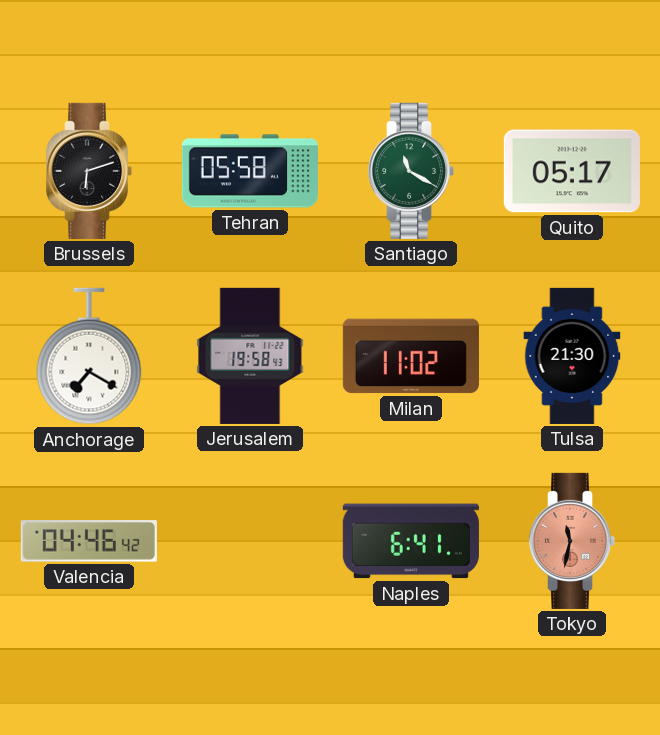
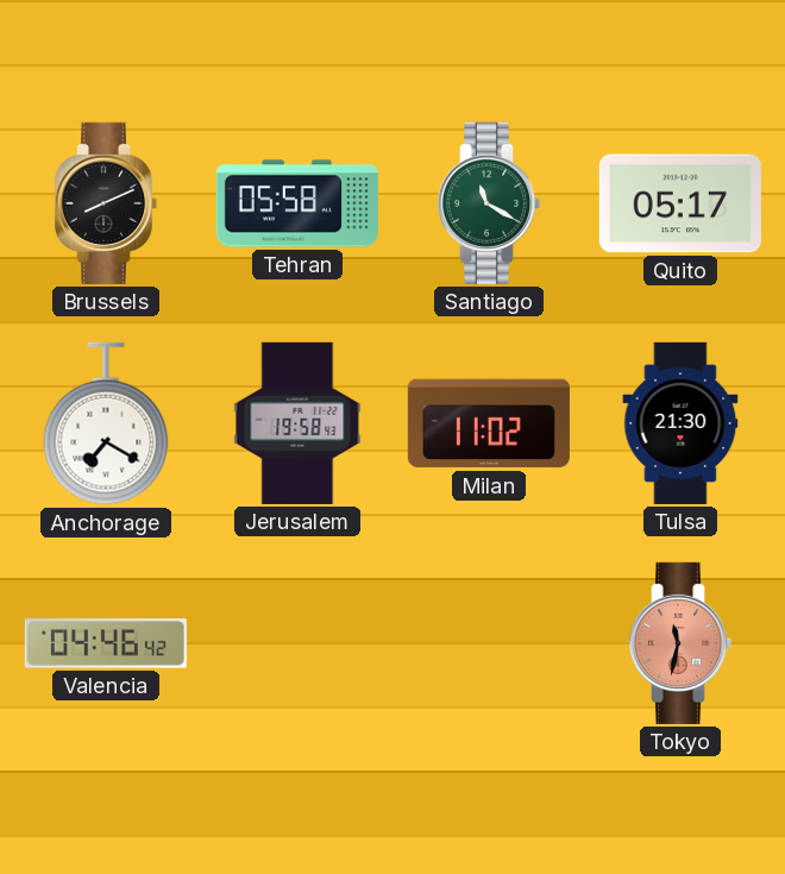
Brussels: 6:12 -> 8:11
Naples: 6:41 -> none
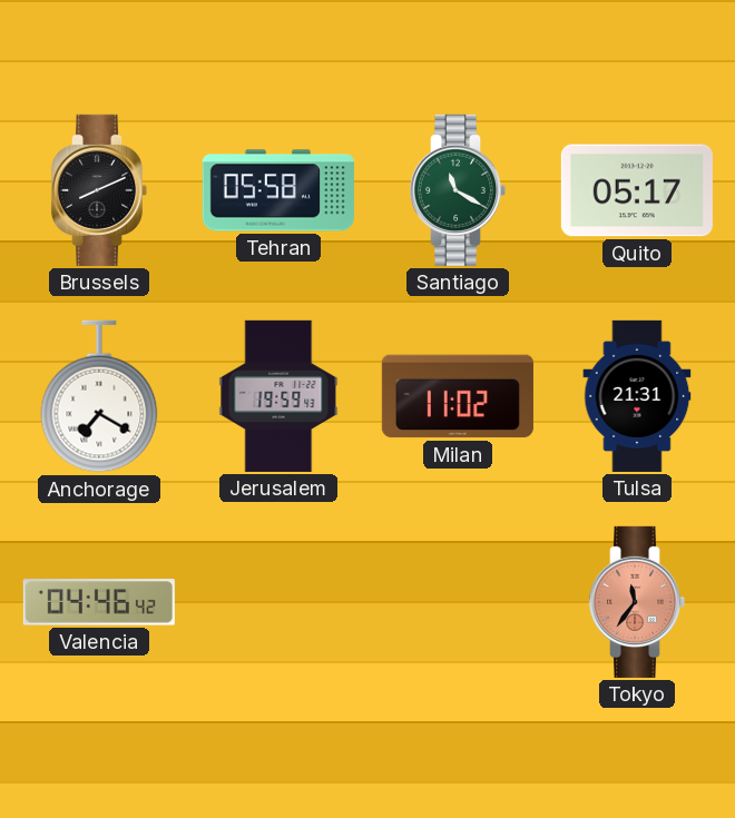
Jerusalem: 19:58 -> 19:59
Tulsa: 21:30 -> 21:31
Tokyo: 11:32 -> 11:36
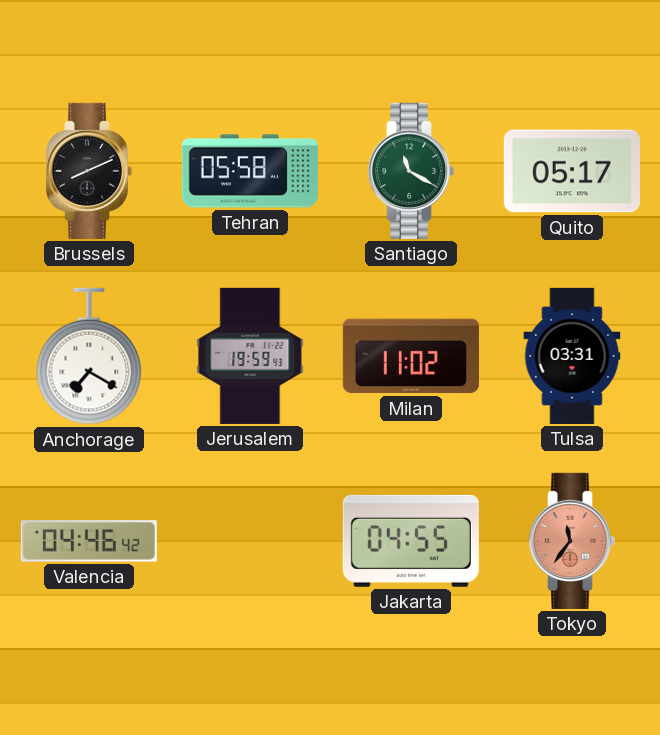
Tulsa: 21:31 -> 03:31
Jakarta: none -> 04:55
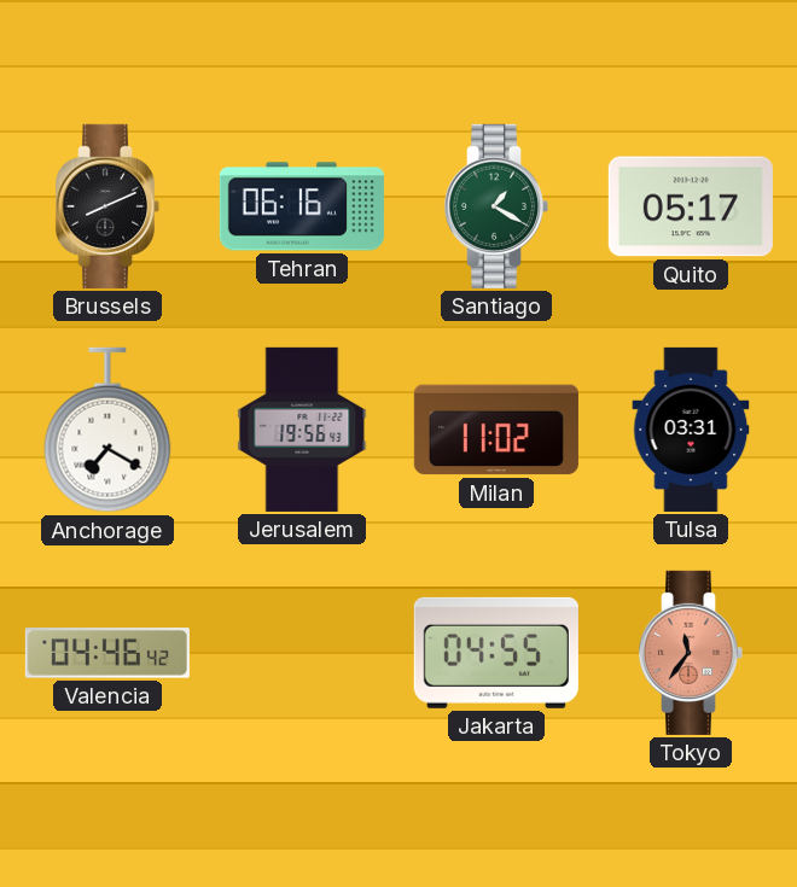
Tehran: 05:58 -> 06:16
Santiago: 11:20 -> 1:20
Jerusalem: 19:59 -> 19:56
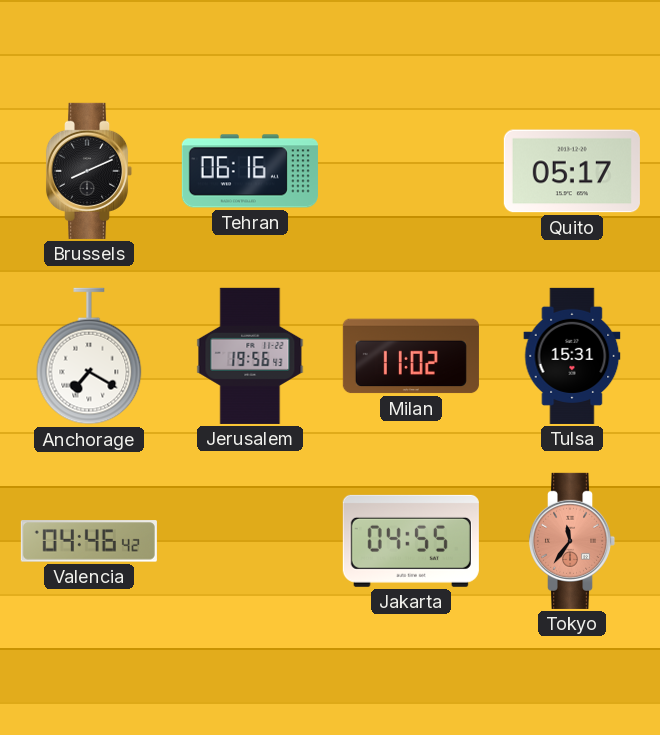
Santiago: 1:20 -> none
Tulsa: 03:31 -> 15:31
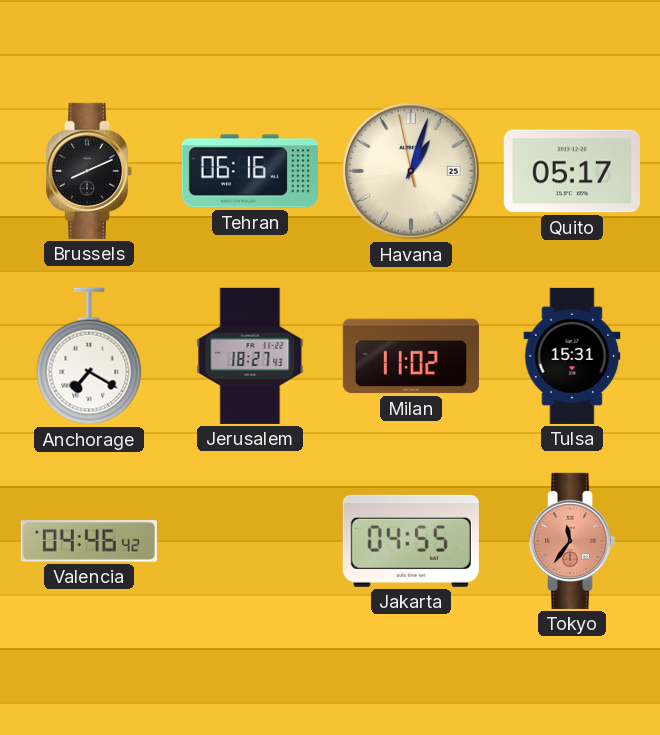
Havana: none -> 1:02
Jerusalem: 19:56 -> 18:27
